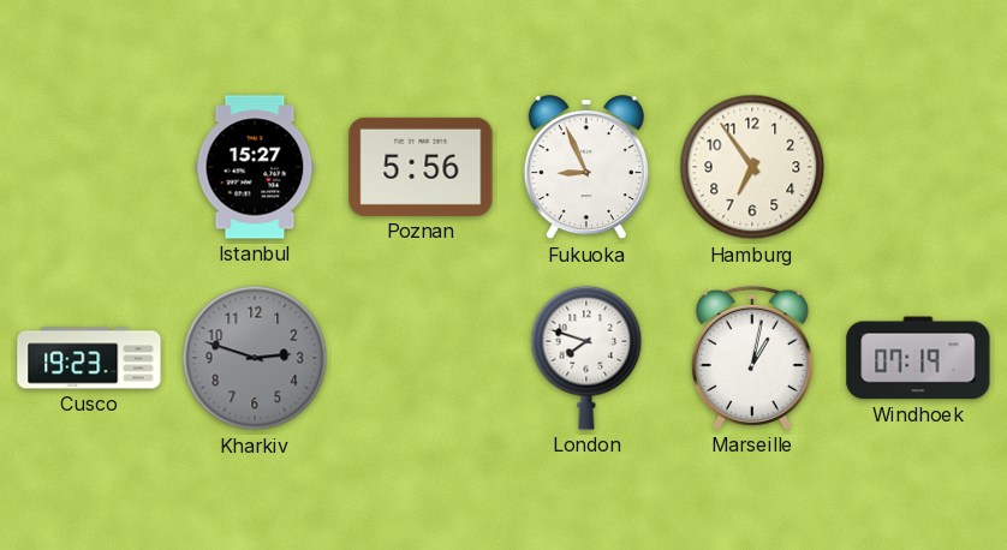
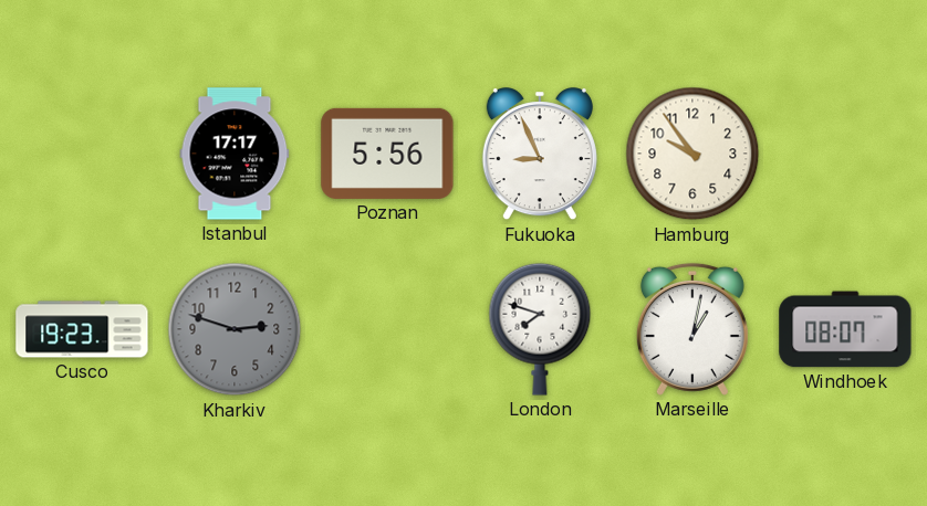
Istanbul: 15:27 -> 17:17
Hamburg: 6:54 -> 9:54
Windhoek: 07:19 -> 08:07
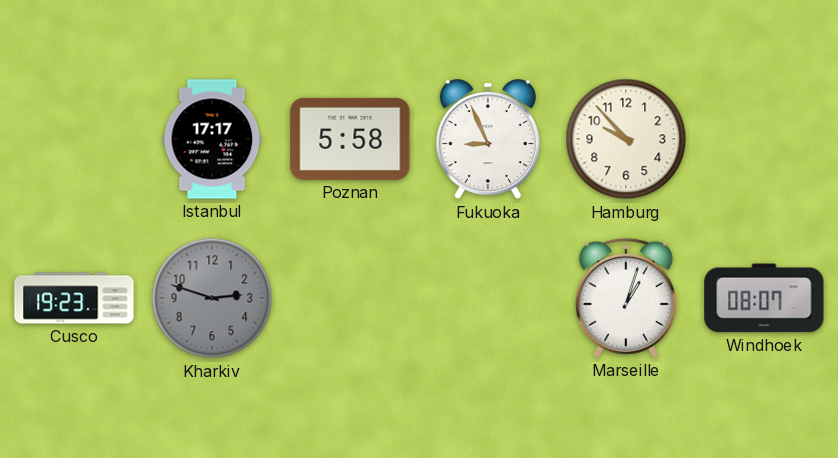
Poznan: 5:56 -> 5:58
Hamburg: 9:54 -> 9:53
London: 7:48 -> none
Marseille: 1:02 -> 1:03
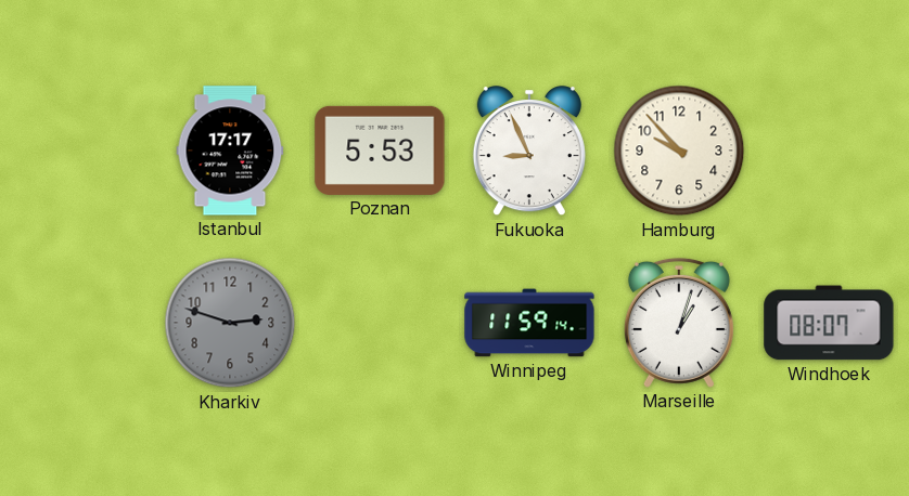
Poznan: 5:58 -> 5:53
Cusco: 19:23 -> none
Winnipeg: none -> 11:59
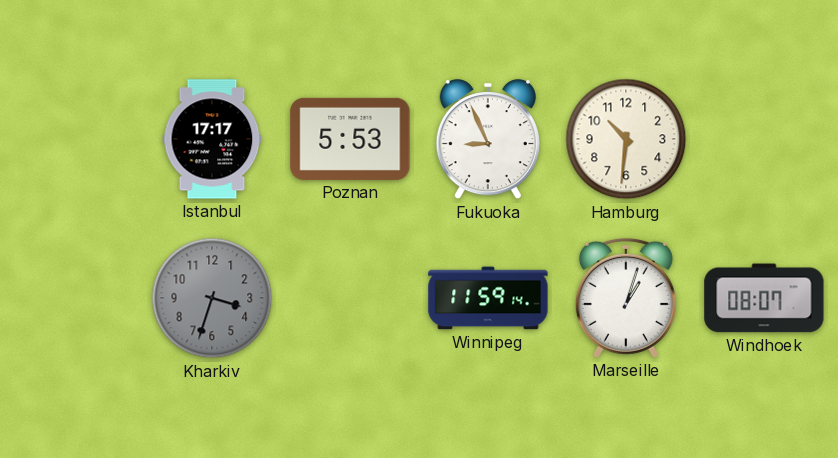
Hamburg: 9:53 -> 10:31
Kharkiv: 2:48 -> 3:33
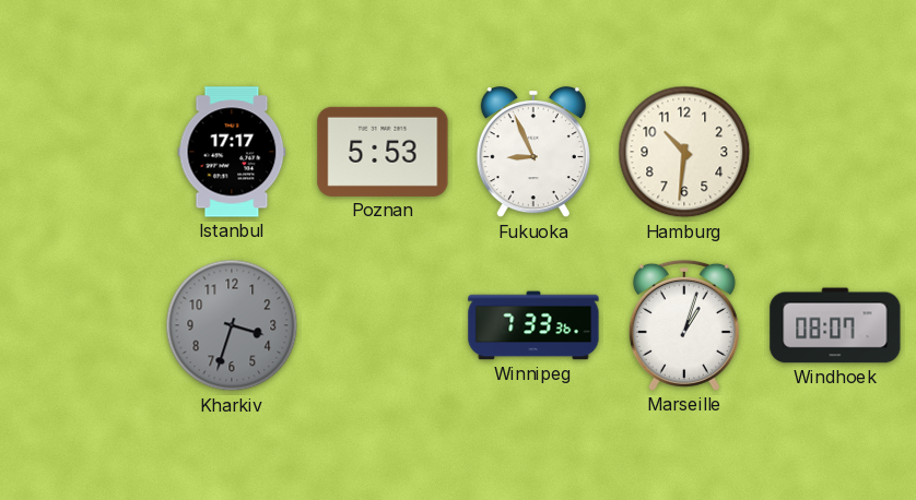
Winnipeg: 11:59 -> 7:33
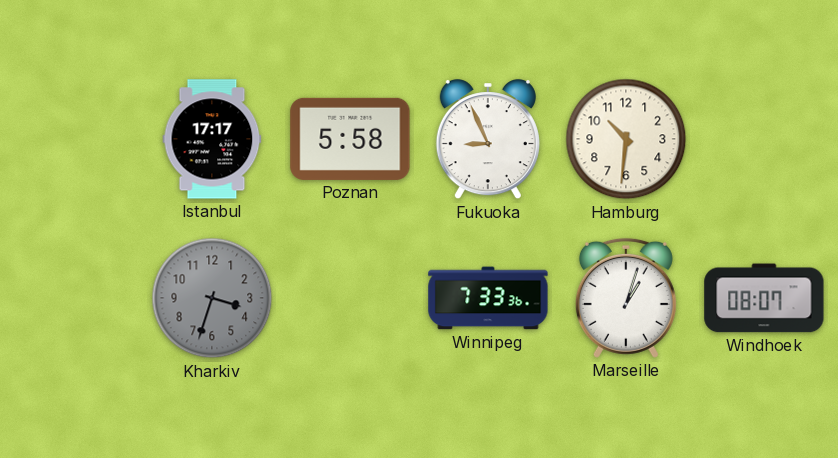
Poznan: 5:53 -> 5:58
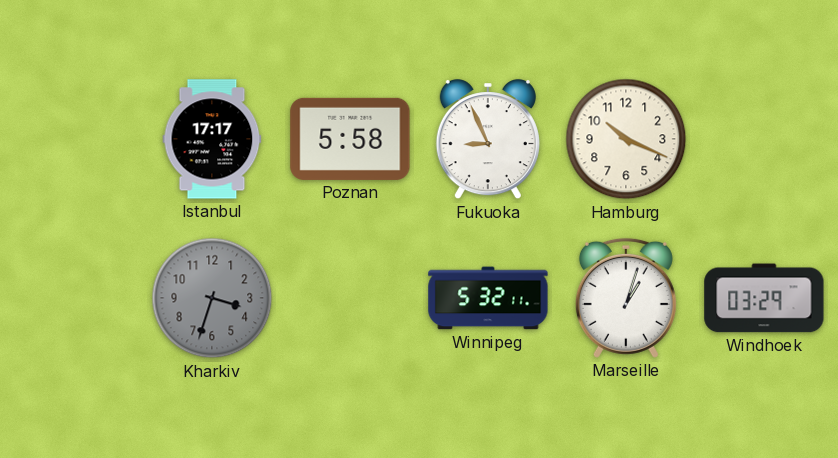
Hamburg: 10:31 -> 10:19
Winnipeg: 7:33 -> 5:32
Windhoek: 08:07 -> 03:29
